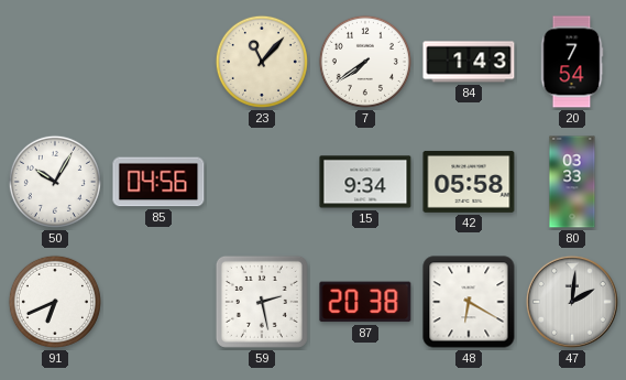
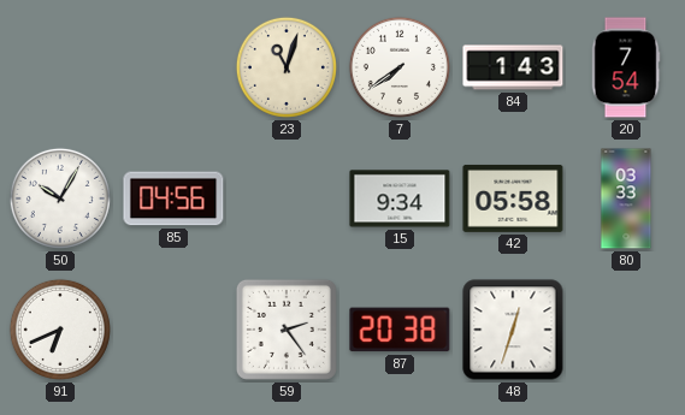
23: 11:07 -> 11:03
59: 2:28 -> 2:24
48: 6:20 -> 12:33
47: 2:01 -> none
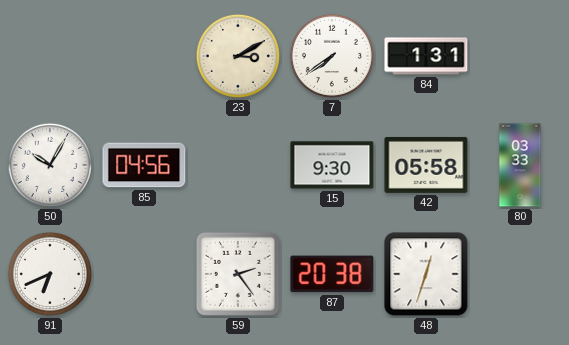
23: 11:03 -> 3:10
84: 1:43 -> 1:31
20: 7:54 -> none
15: 9:34 -> 9:30
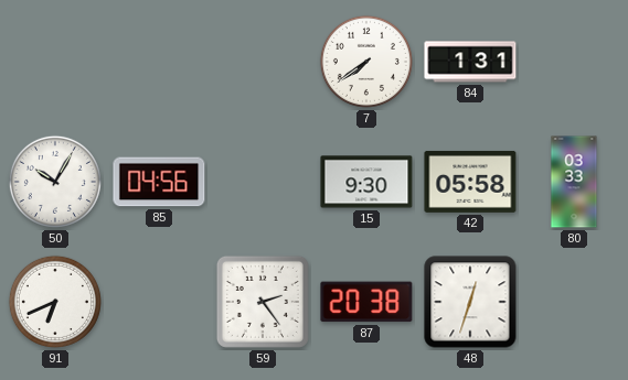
23: 3:10 -> none
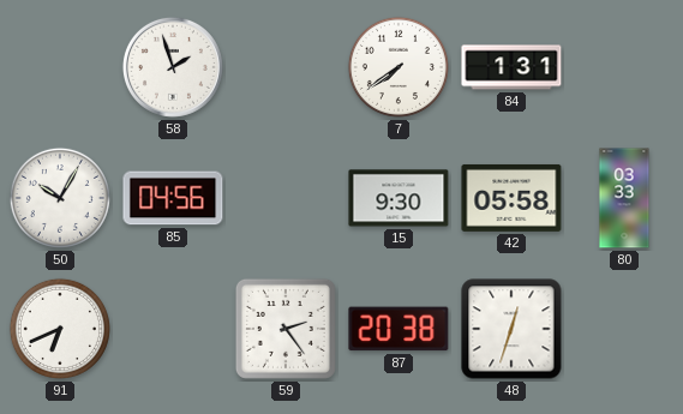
58: none -> 1:57
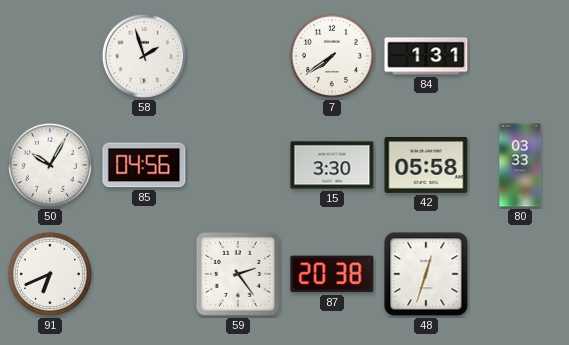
15: 9:30 -> 3:30
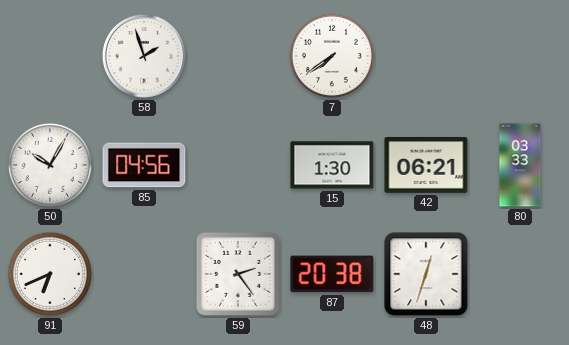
84: 1:31 -> none
15: 3:30 -> 1:30
42: 05:58 -> 06:21
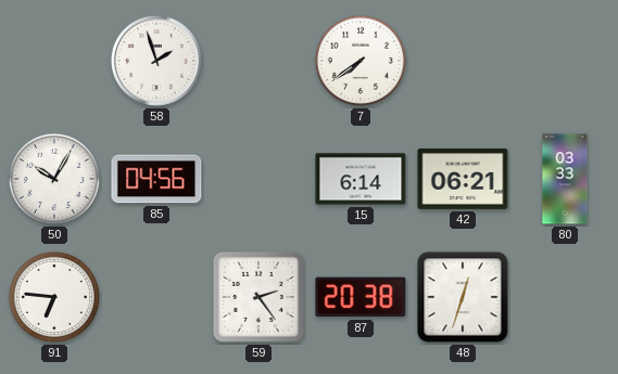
15: 1:30 -> 6:14
91: 6:41 -> 6:46
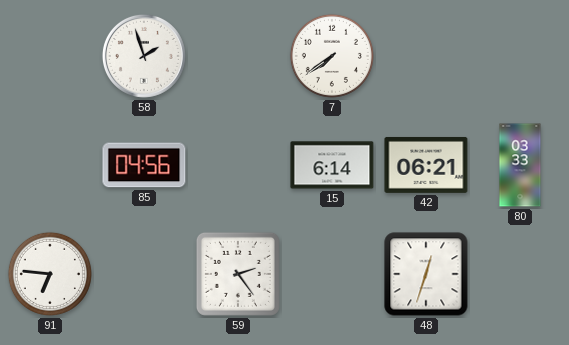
50: 10:05 -> none
87: 20:38 -> none
